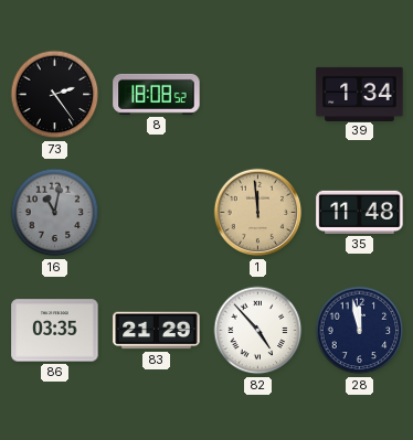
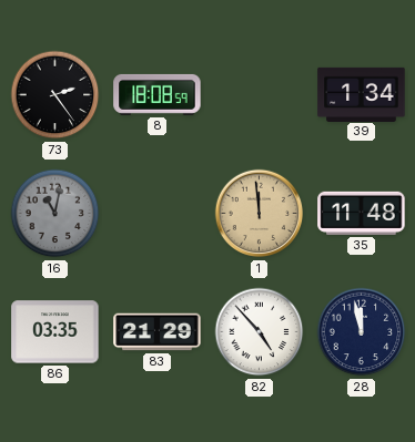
8: 18:08:52 -> 18:08:59
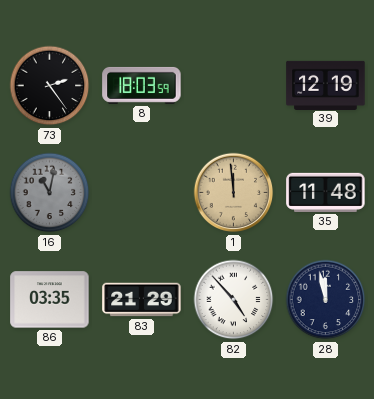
8: 18:08 -> 18:03
39: 1:34 -> 12:19
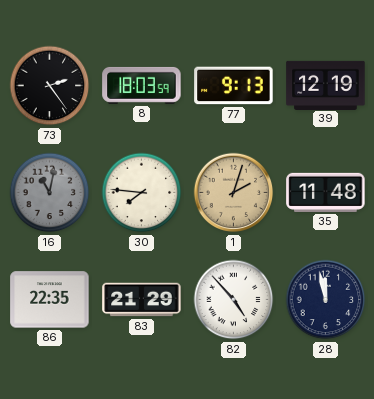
77: none -> 9:13
30: none -> 7:46
1: 11:59 -> 2:03
86: 03:35 -> 22:35
